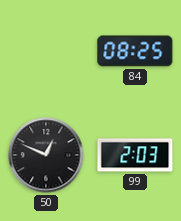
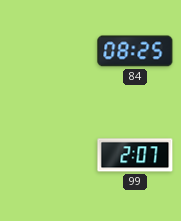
50: 12:49 -> none
99: 2:03 -> 2:07
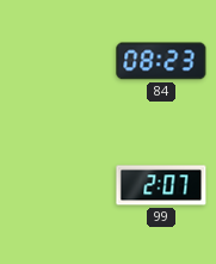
84: 08:25 -> 08:23
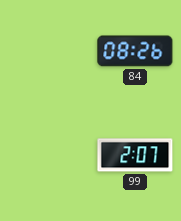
84: 08:23 -> 08:26
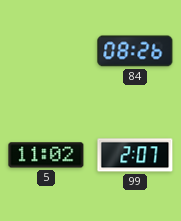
5: none -> 11:02
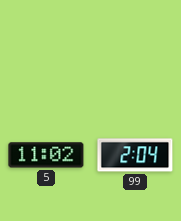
84: 08:26 -> none
99: 2:07 -> 2:04
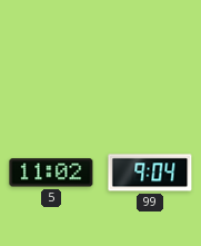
99: 2:04 -> 9:04
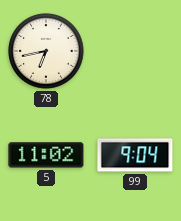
78: none -> 6:43
